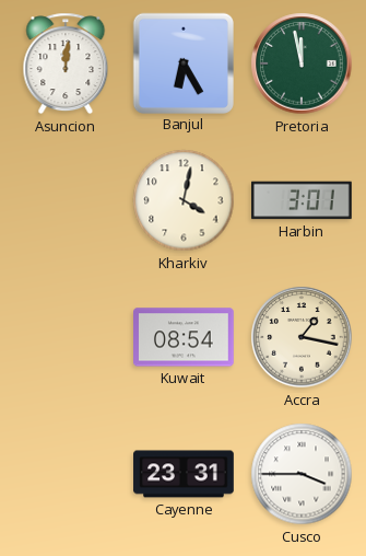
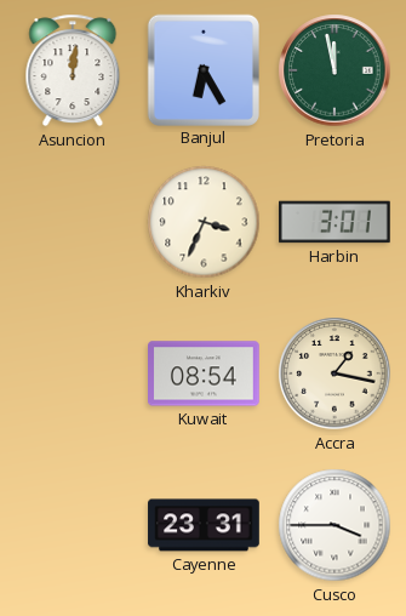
Kharkiv: 4:02 -> 3:34
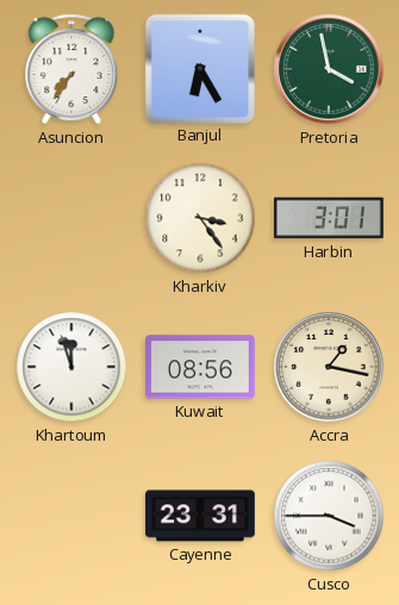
Asuncion: 12:01 -> 7:36
Pretoria: 11:58 -> 3:58
Kharkiv: 3:34 -> 3:24
Khartoum: none -> 11:57
Kuwait: 08:54 -> 08:56
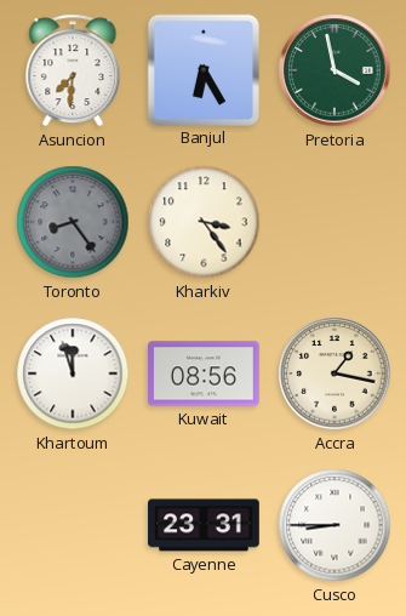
Asuncion: 7:36 -> 7:31
Toronto: none -> 8:24
Harbin: 3:01 -> none
Cusco: 3:45 -> 8:45
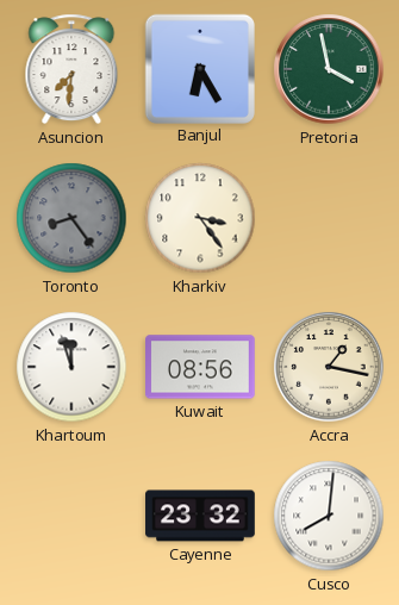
Cayenne: 23:31 -> 23:32
Cusco: 8:45 -> 8:01
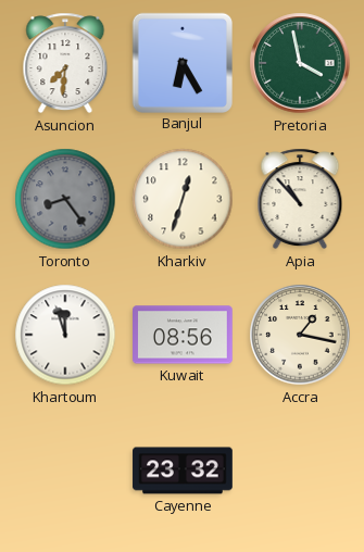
Kharkiv: 3:24 -> 12:33
Apia: none -> 10:53
Cusco: 8:01 -> none
